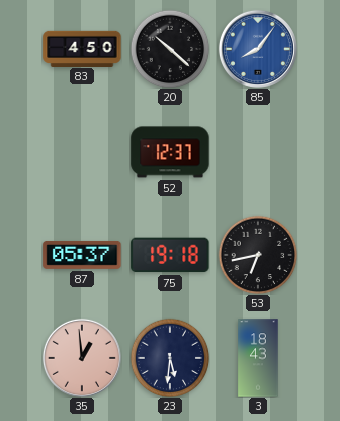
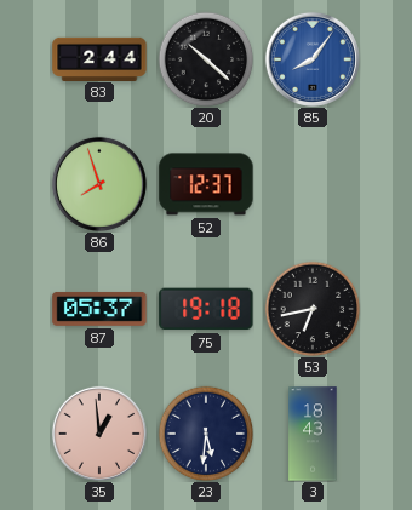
83: 4:50 -> 2:44
86: none -> 7:57
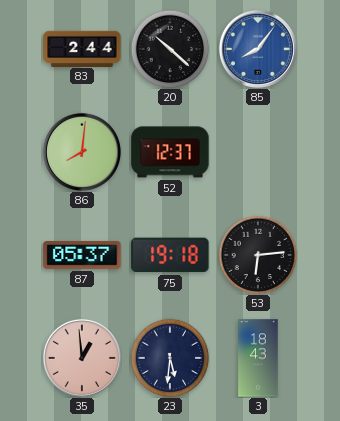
86: 7:57 -> 8:01
53: 6:43 -> 6:14
